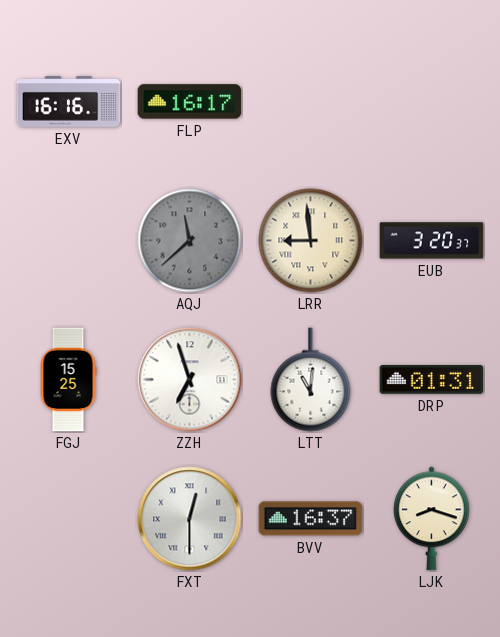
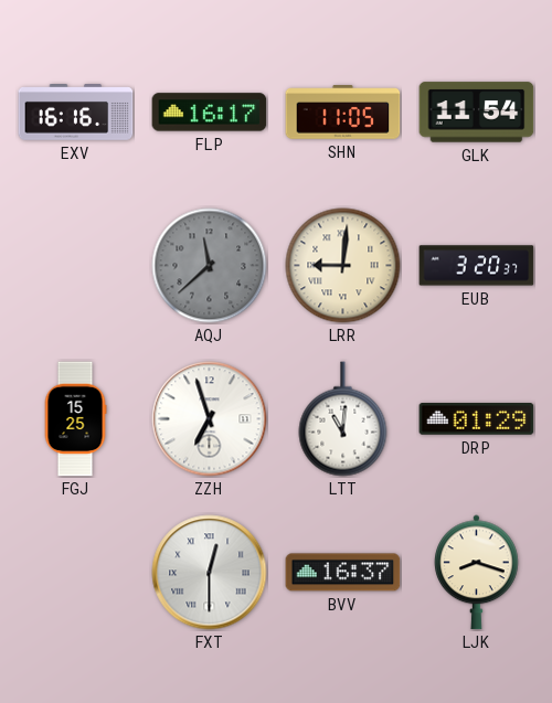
SHN: none -> 11:05
GLK: none -> 11:54
LRR: 8:59 -> 9:01
DRP: 01:31 -> 01:29
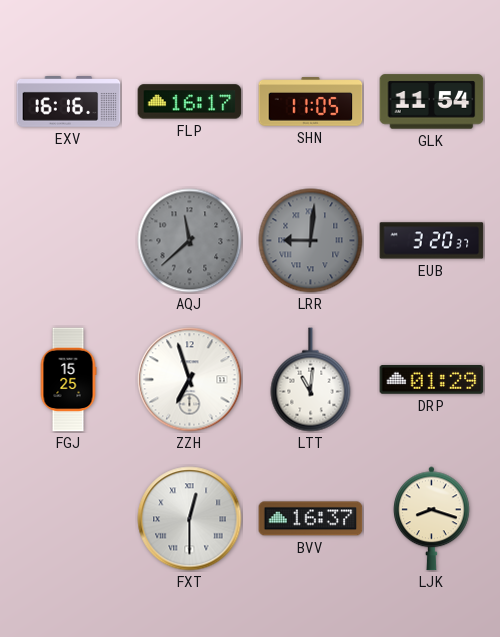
LRR dial: cream -> grey
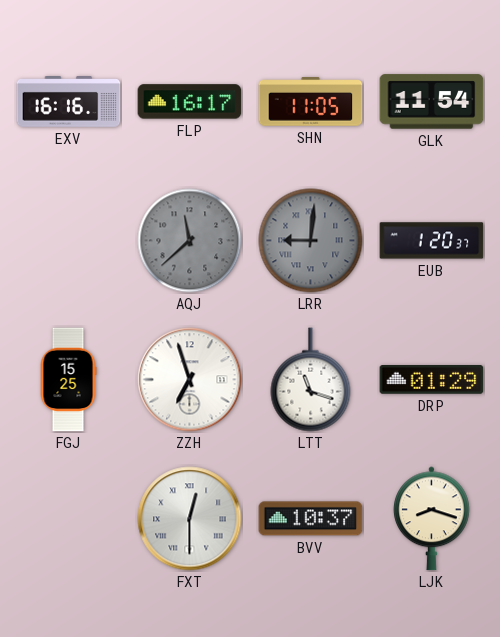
EUB: 3:20 -> 1:20
LTT: 11:01 -> 11:18
BVV: 16:37 -> 10:37
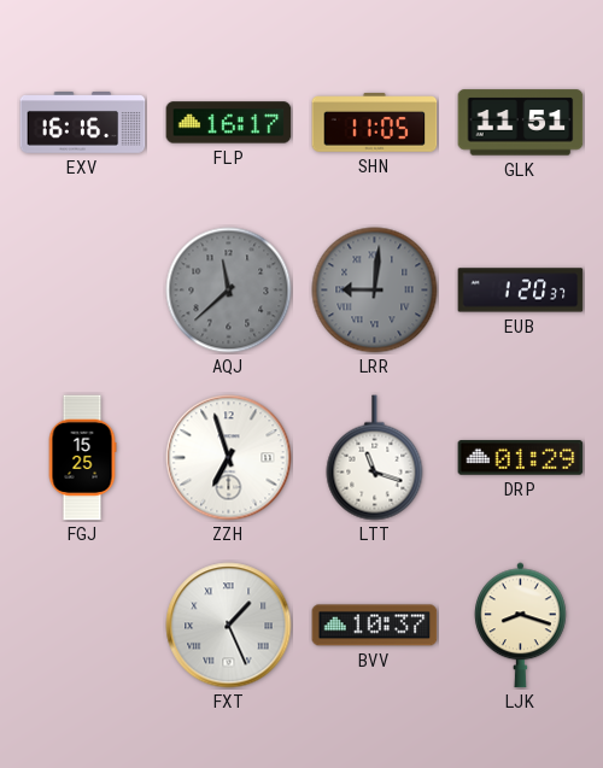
GLK: 11:54 -> 11:51
FXT: 12:30 -> 1:26
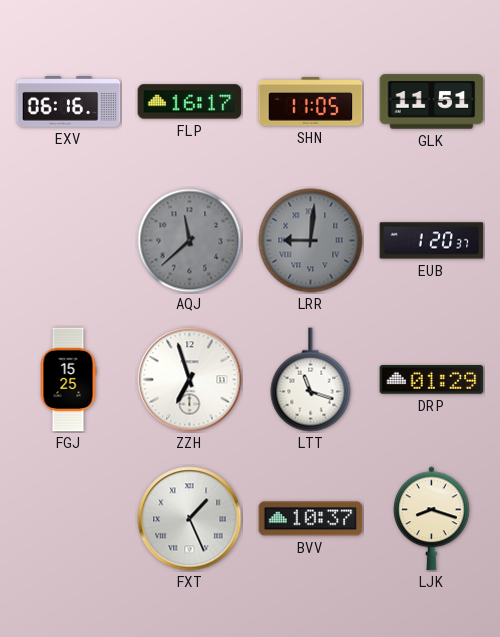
EXV: 16:16 -> 06:16
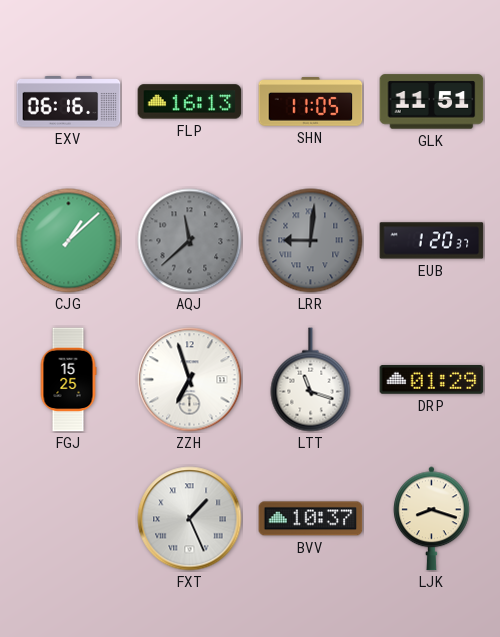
FLP: 16:17 -> 16:13
CJG: none -> 1:08
